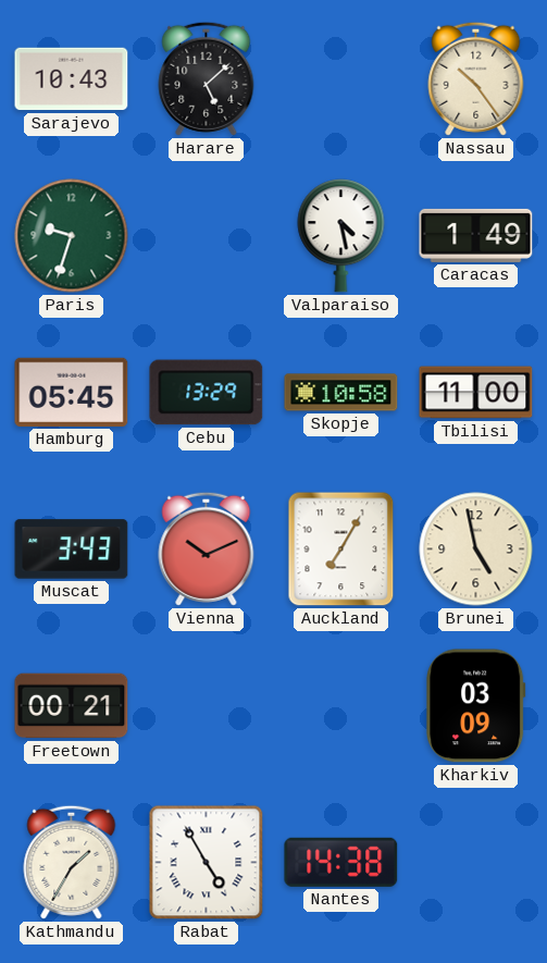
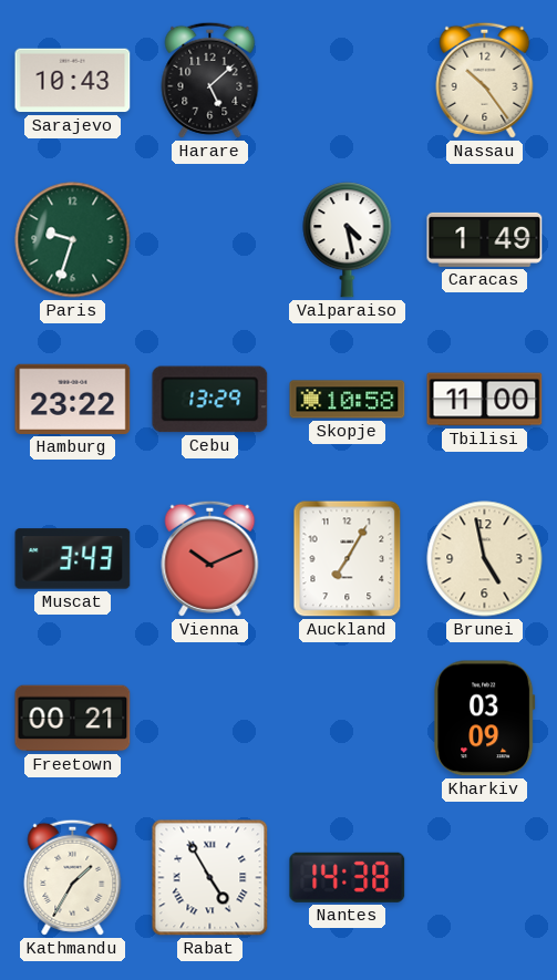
Hamburg: 05:45 -> 23:22
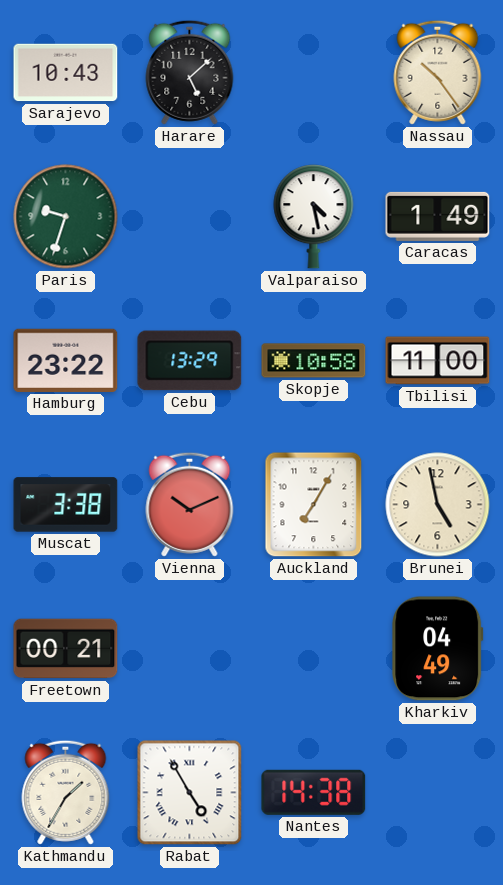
Muscat: 3:43 -> 3:38
Kharkiv: 03:09 -> 04:49
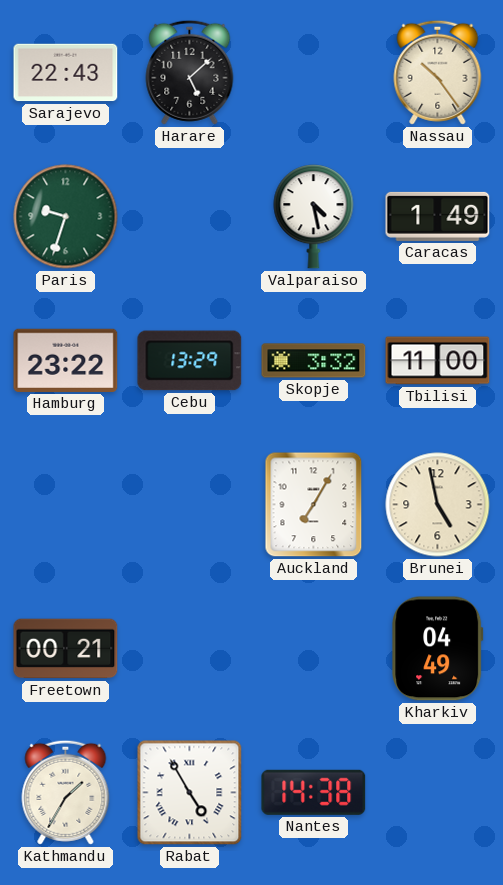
Sarajevo: 10:43 -> 22:43
Skopje: 10:58 -> 3:32
Muscat: 3:38 -> none
Vienna: 10:11 -> none
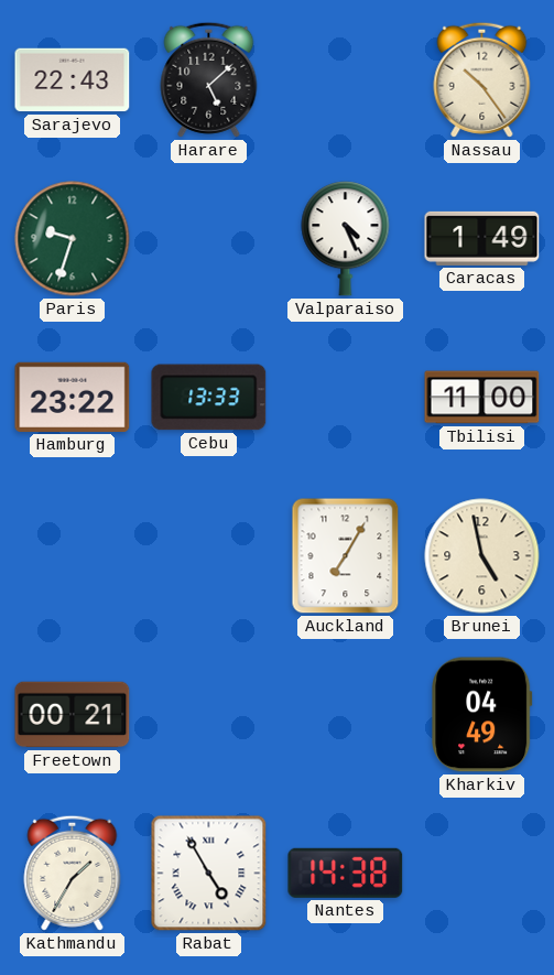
Valparaiso: 4:28 -> 4:26
Cebu: 13:29 -> 13:33
Skopje: 3:32 -> none
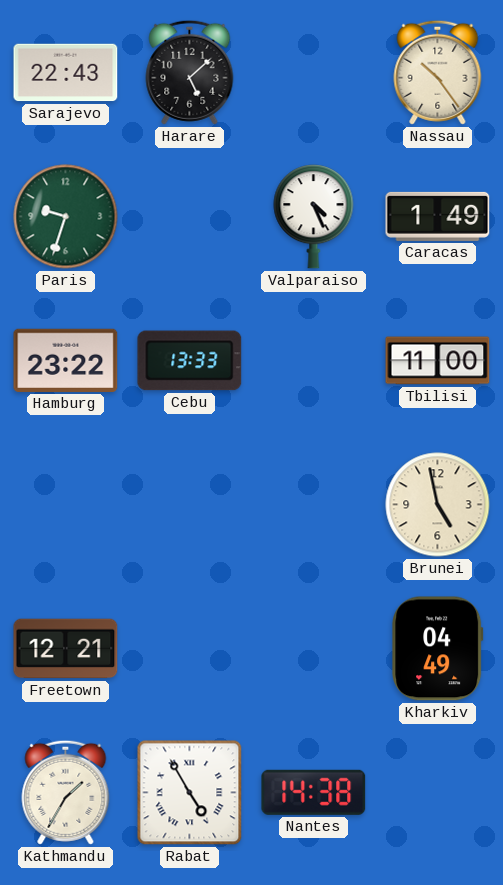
Auckland: 7:05 -> none
Freetown: 00:21 -> 12:21
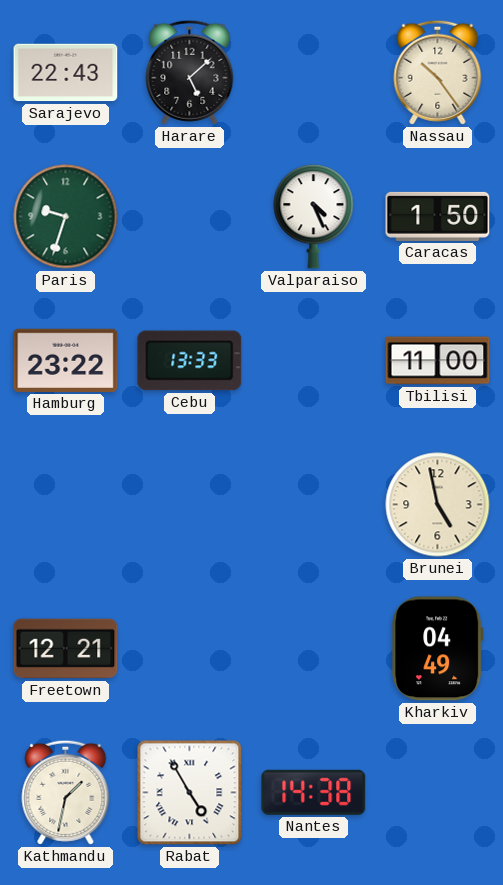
Caracas: 1:49 -> 1:50
Kathmandu: 1:35 -> 1:32
